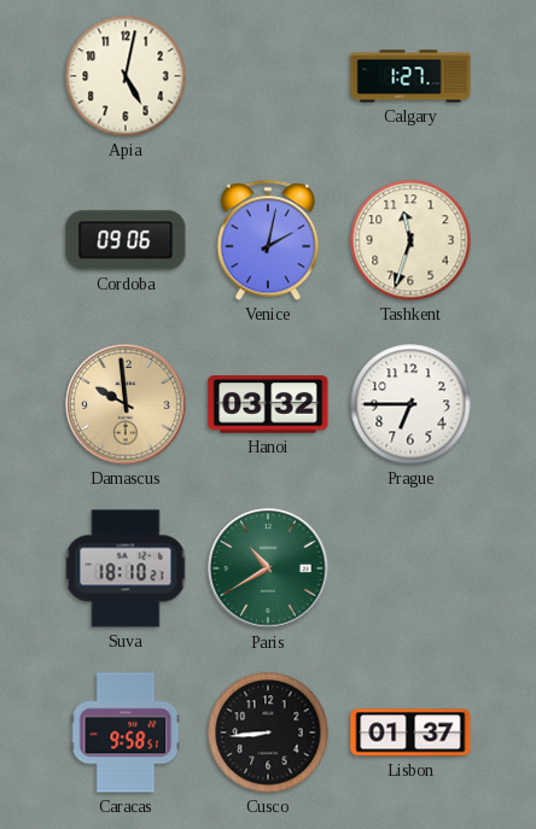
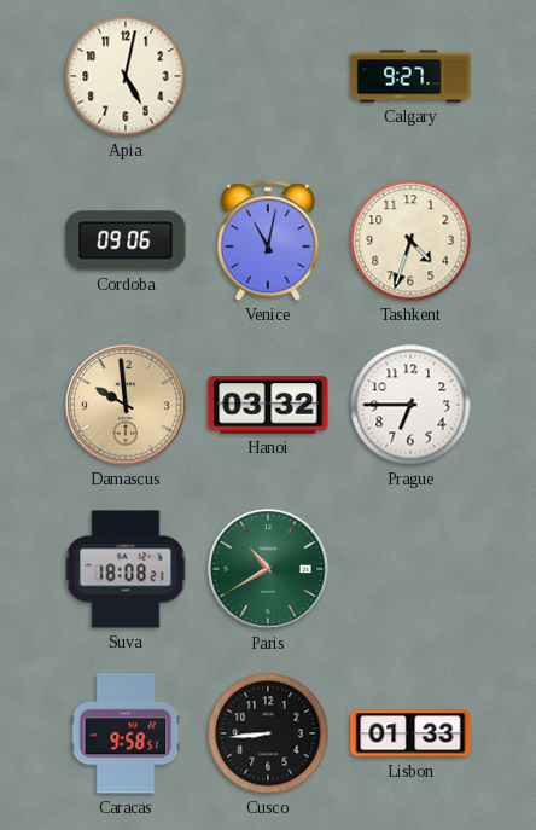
Calgary: 1:27 -> 9:27
Venice: 2:02 -> 11:02
Tashkent: 11:33 -> 4:33
Suva: 18:10 -> 18:08
Lisbon: 01:37 -> 01:33
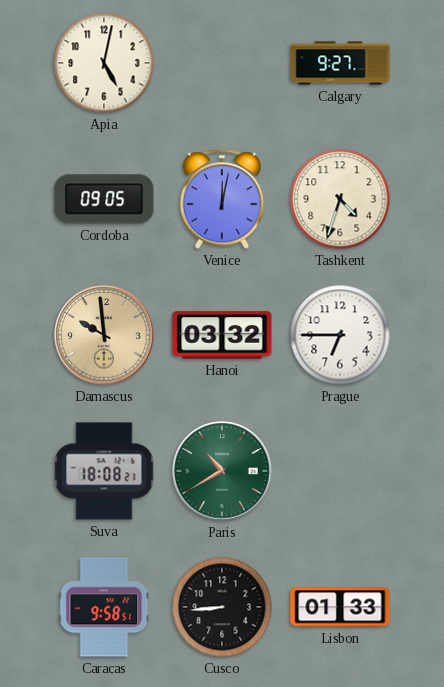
Cordoba: 09:06 -> 09:05
Venice: 11:02 -> 12:02
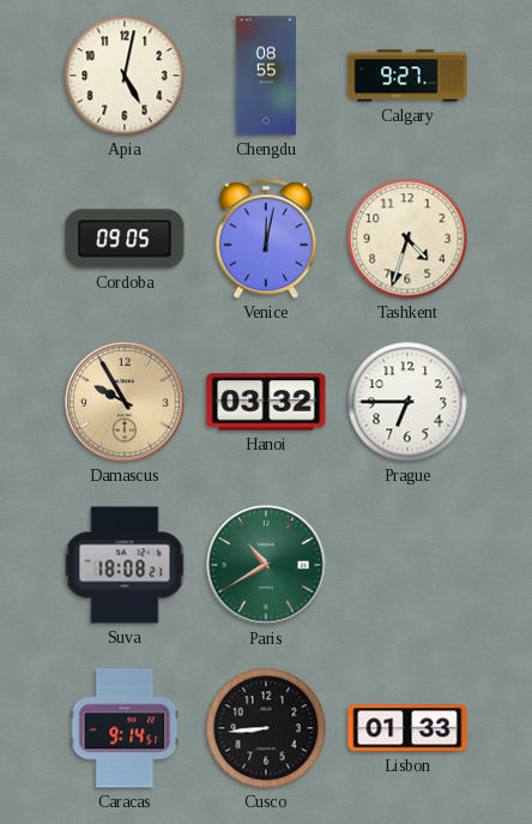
Chengdu: none -> 08:55
Damascus: 9:59 -> 9:55
Caracas: 9:58 -> 9:14
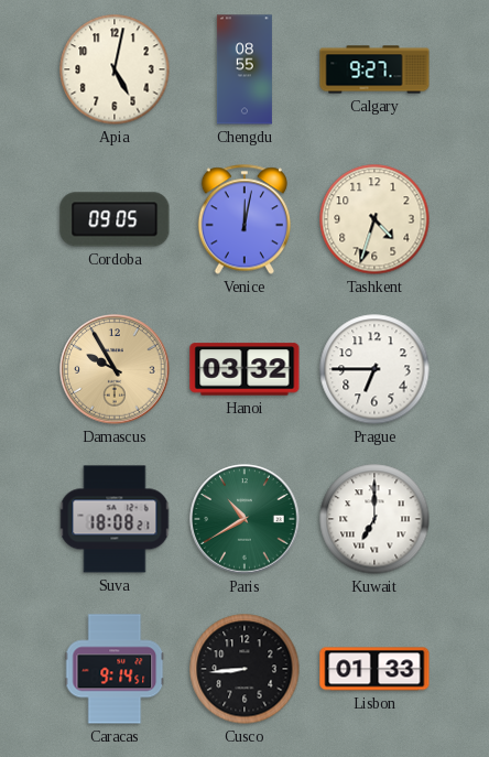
Kuwait: none -> 7:00
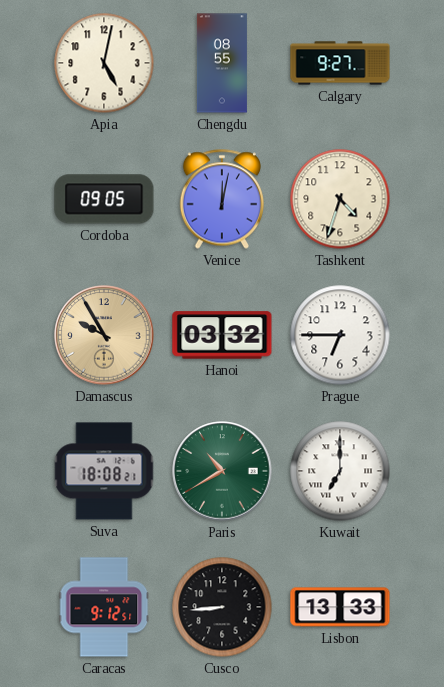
Caracas: 9:14 -> 9:12
Lisbon: 01:33 -> 13:33
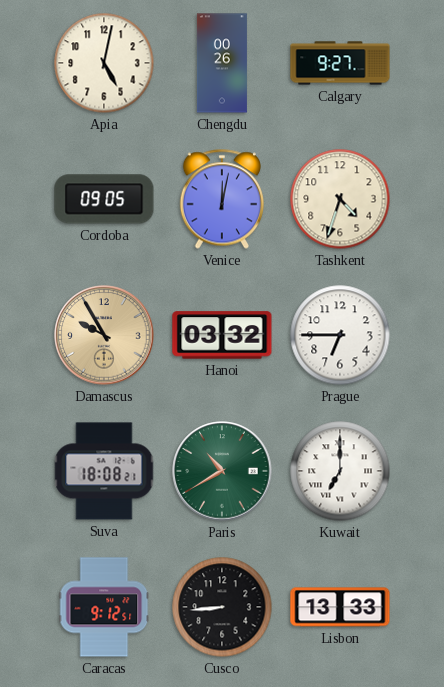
Chengdu: 08:55 -> 00:26
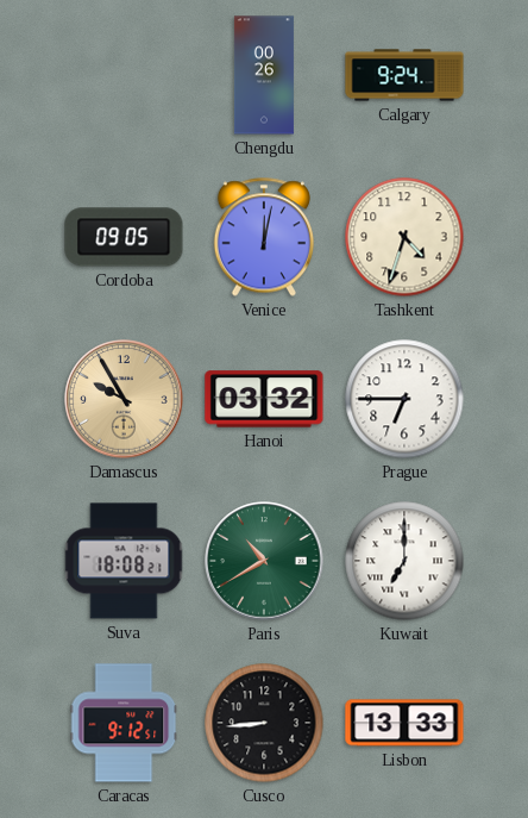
Apia: 5:02 -> none
Calgary: 9:27 -> 9:24
